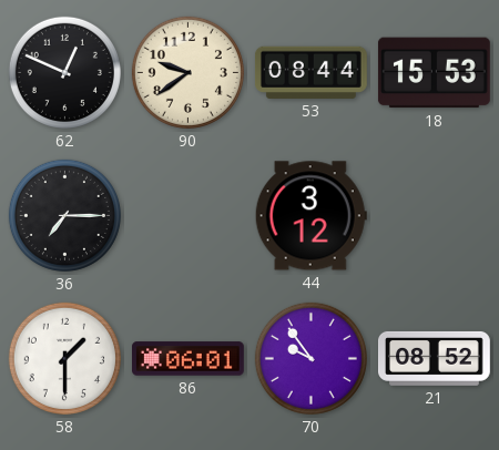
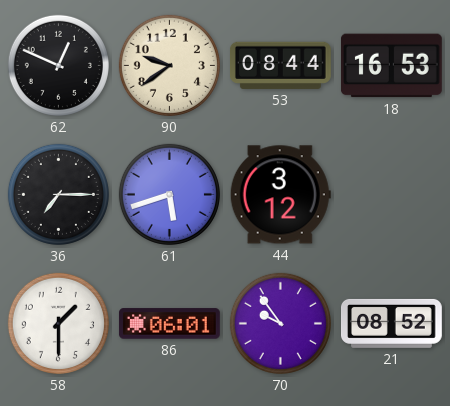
18: 15:53 -> 16:53
61: none -> 5:42
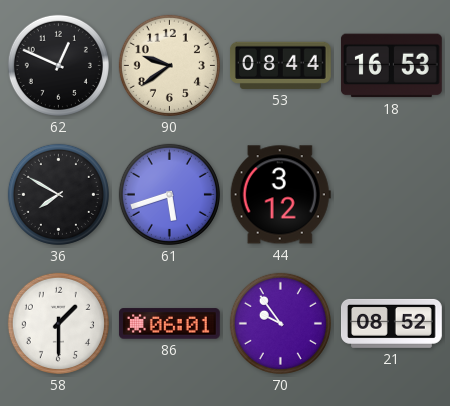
36: 7:15 -> 7:50
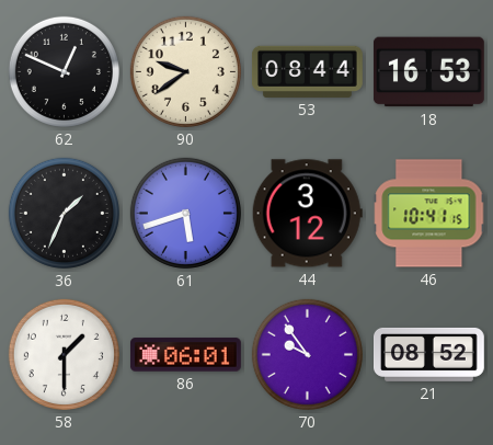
36: 7:50 -> 1:34
46: none -> 10:41
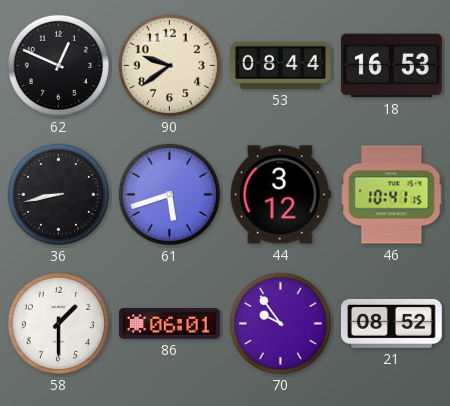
36: 1:34 -> 8:43
